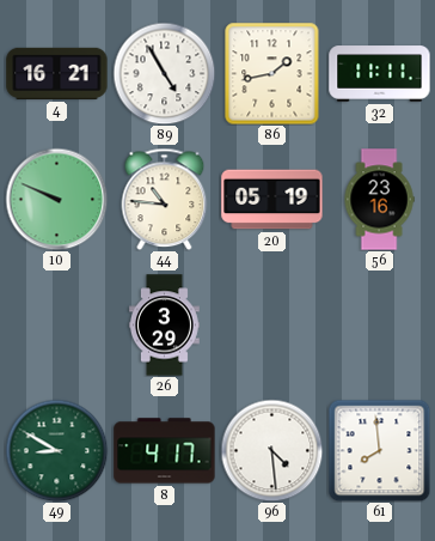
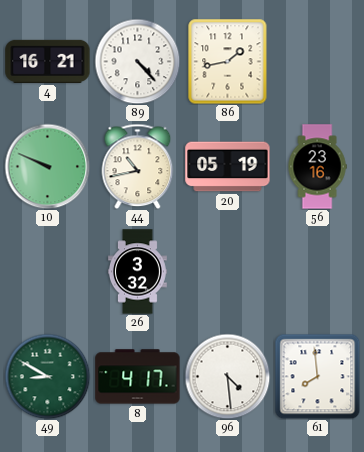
89: 4:55 -> 4:23
32: 11:11 -> none
44: 10:46 -> 10:43
26: 3:29 -> 3:32
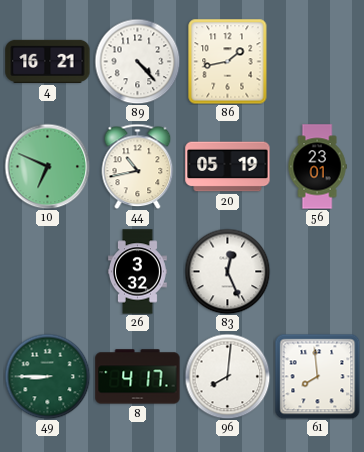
10: 9:49 -> 6:49
56: 23:16 -> 23:01
83: none -> 12:26
49: 8:50 -> 8:45
96: 4:29 -> 8:01
